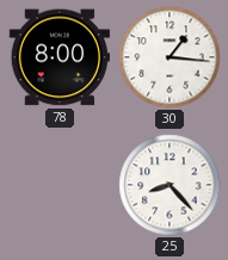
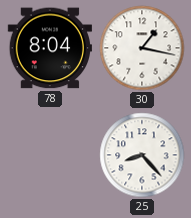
78: 8:00 -> 8:04
30: 1:16 -> 1:17
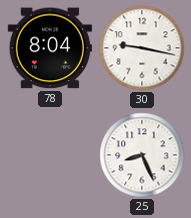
30: 1:17 -> 9:17
25: 8:23 -> 8:26
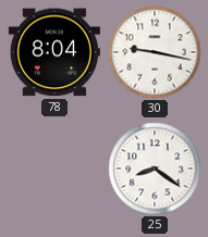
25: 8:26 -> 8:21
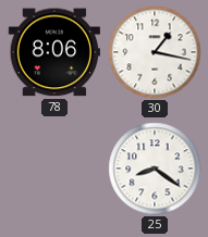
78: 8:04 -> 8:06
30: 9:17 -> 1:17
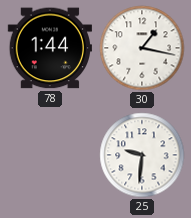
78: 8:06 -> 1:44
25: 8:21 -> 9:31
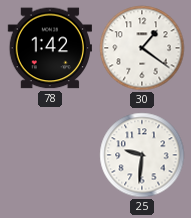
78: 1:44 -> 1:42
30: 1:17 -> 1:21
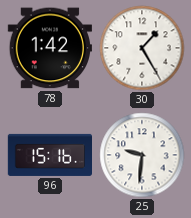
30: 1:21 -> 1:25
96: none -> 15:16
